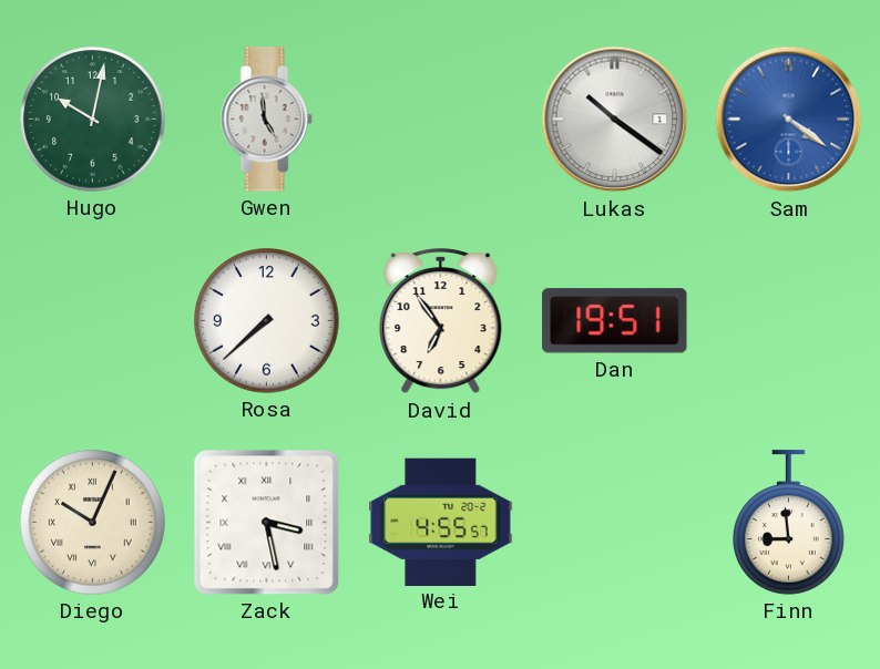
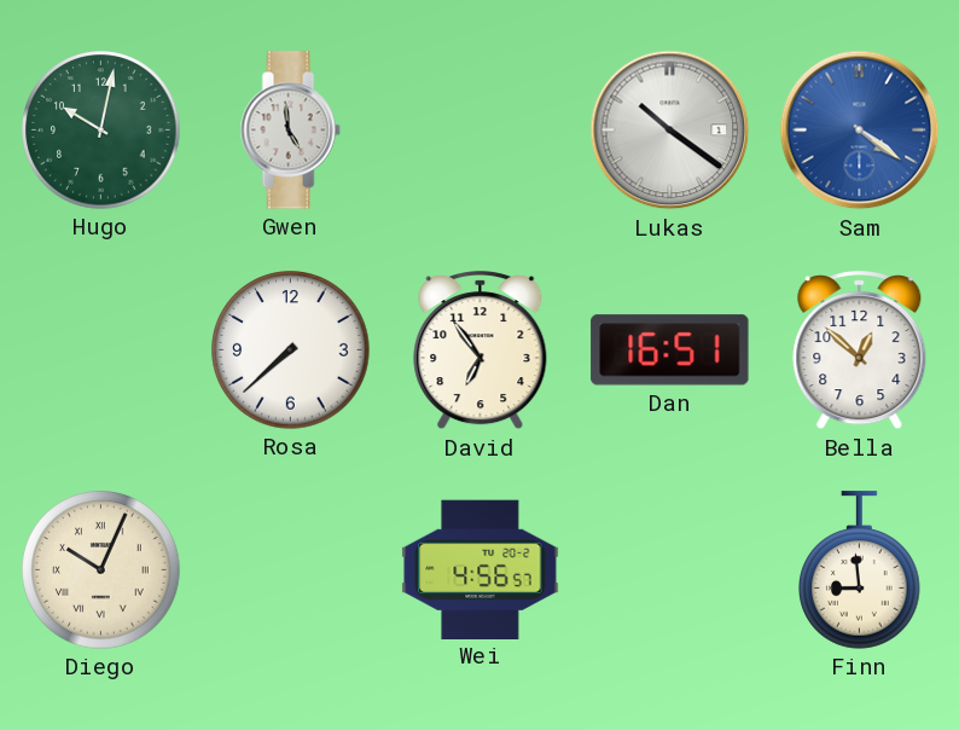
Dan: 19:51 -> 16:51
Bella: none -> 12:52
Zack: 3:28 -> none
Wei: 4:55 -> 4:56
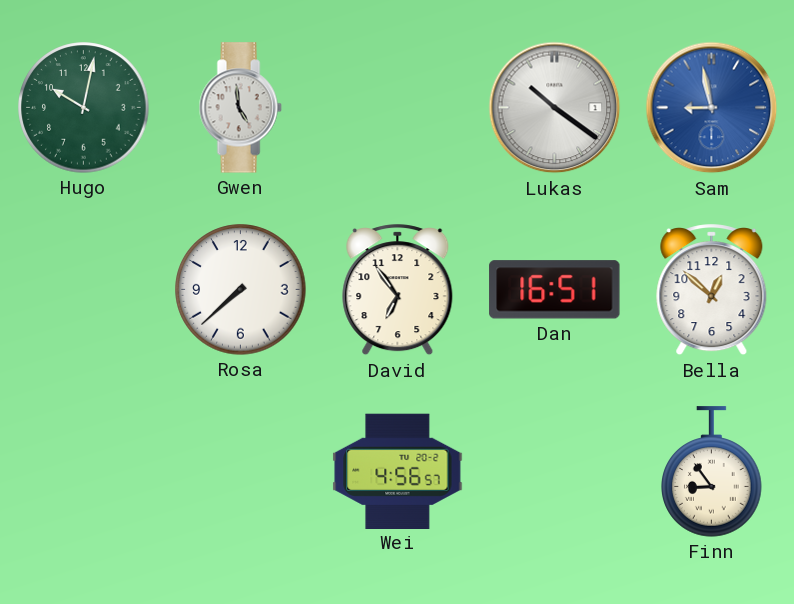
Sam: 4:21 -> 8:58
Diego: 10:04 -> none
Finn: 8:59 -> 8:54
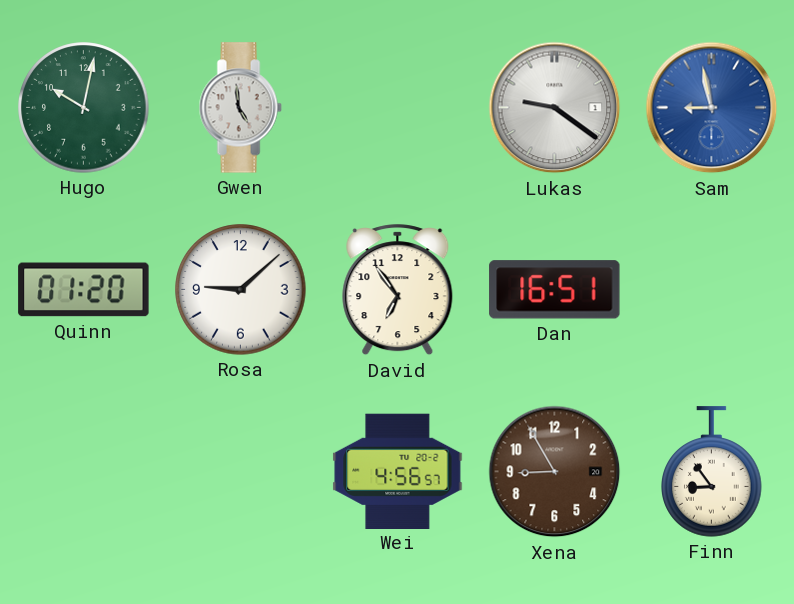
Lukas: 10:21 -> 9:21
Quinn: none -> 01:20
Rosa: 7:38 -> 9:08
Bella: 12:52 -> none
Xena: none -> 8:55
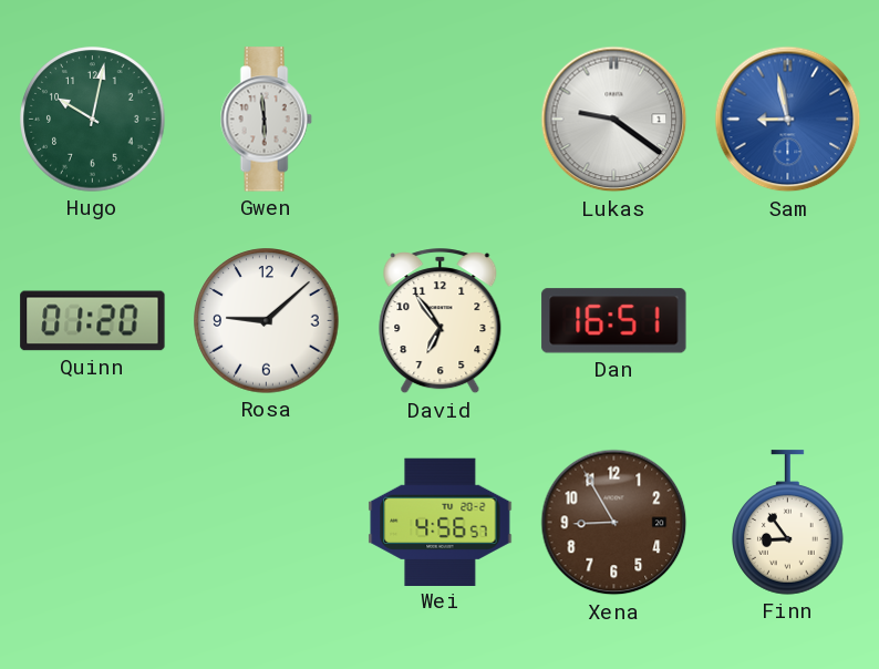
Gwen: 4:59 -> 5:59
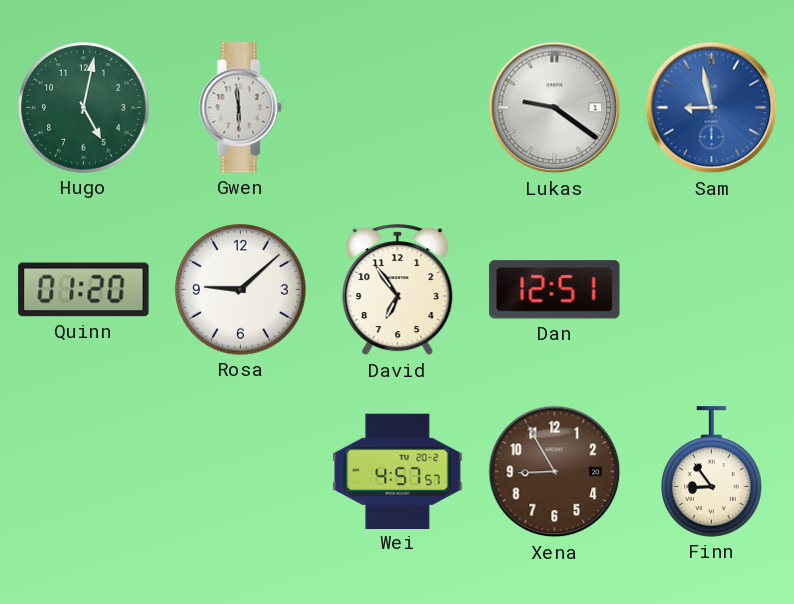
Hugo: 10:02 -> 5:02
Dan: 16:51 -> 12:51
Wei: 4:56 -> 4:57
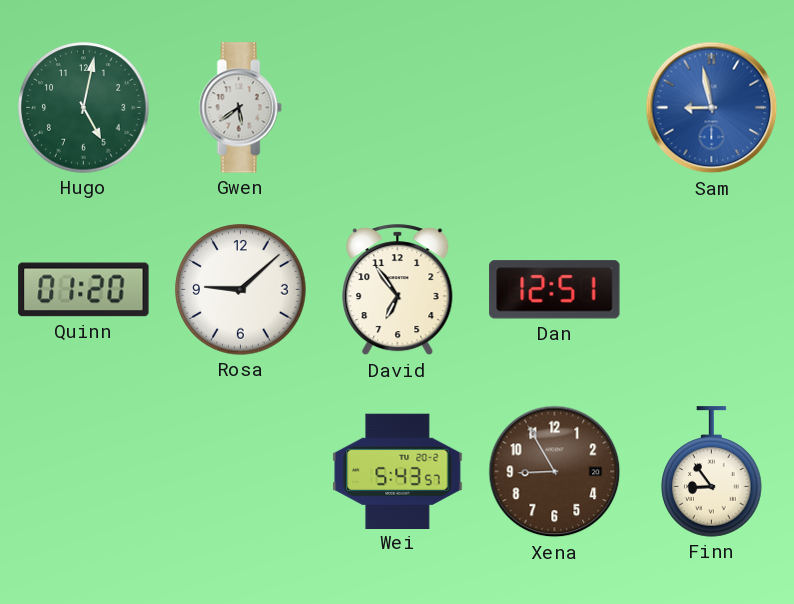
Gwen: 5:59 -> 5:39
Lukas: 9:21 -> none
Wei: 4:57 -> 5:43
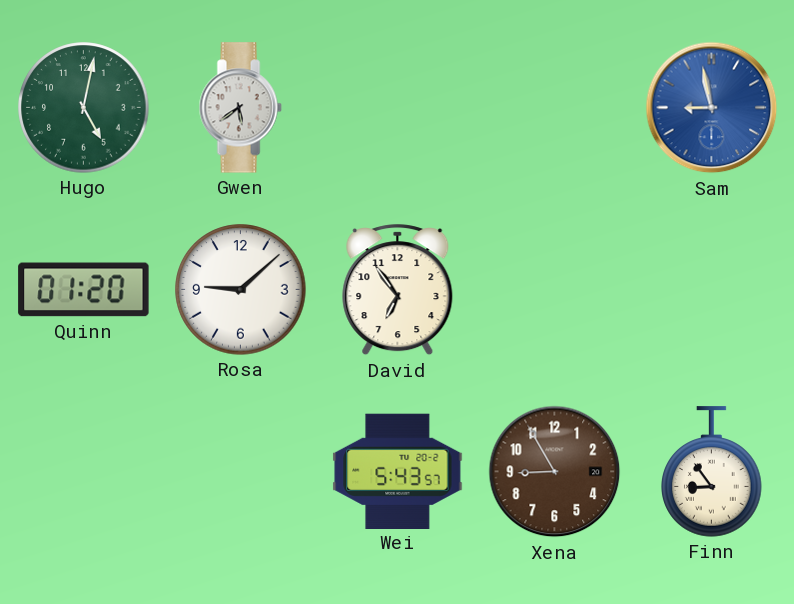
Dan: 12:51 -> none
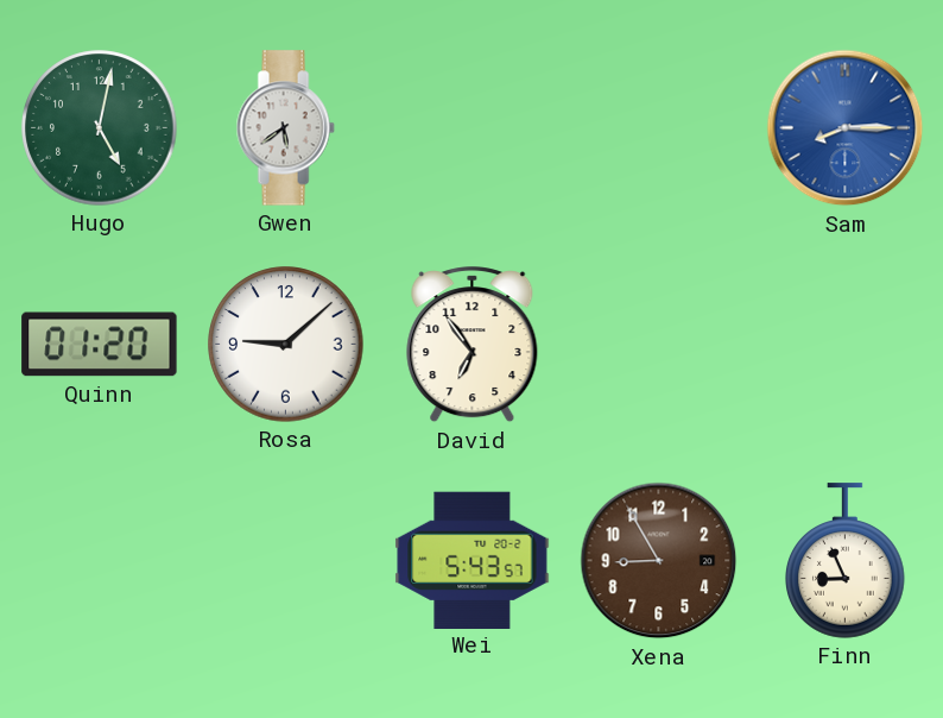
Sam: 8:58 -> 8:15
Finn: 8:54 -> 8:56
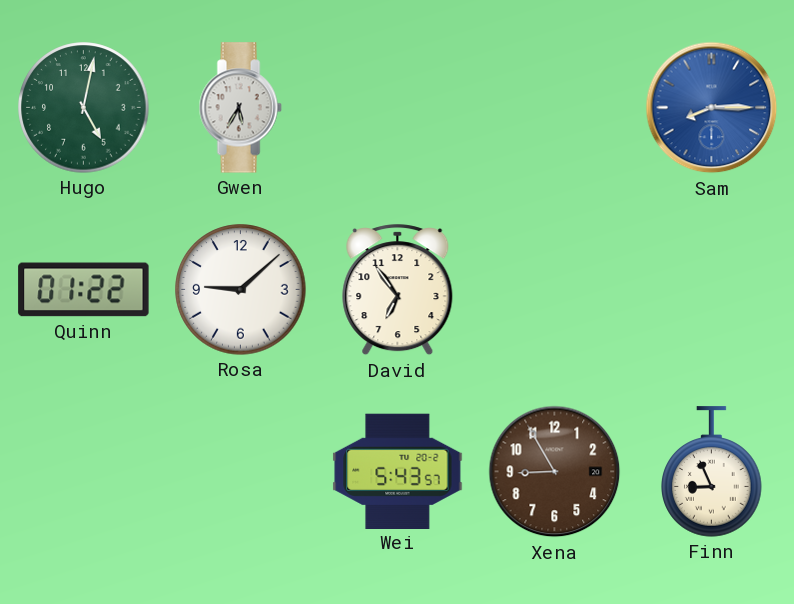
Gwen: 5:39 -> 5:35
Quinn: 01:20 -> 01:22
